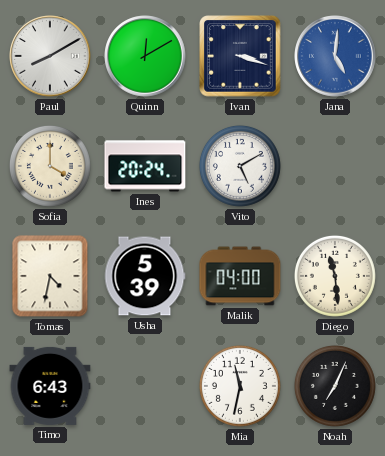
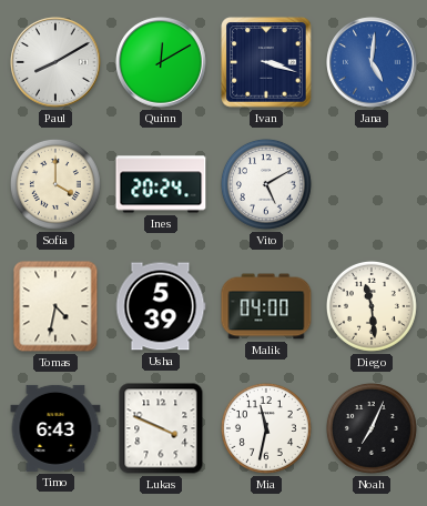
Lukas: none -> 3:49
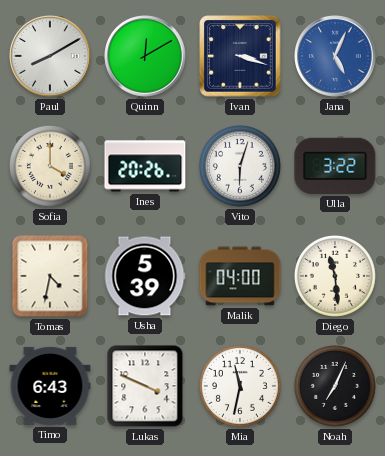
Jana: 5:01 -> 5:04
Ines: 20:24 -> 20:26
Vito: 5:10 -> 6:03
Ulla: none -> 3:22
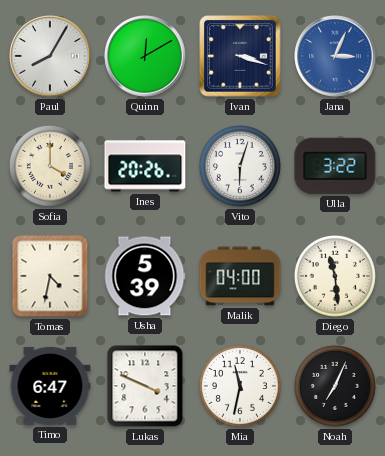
Paul: 8:10 -> 8:05
Jana: 5:04 -> 3:04
Timo: 6:43 -> 6:47
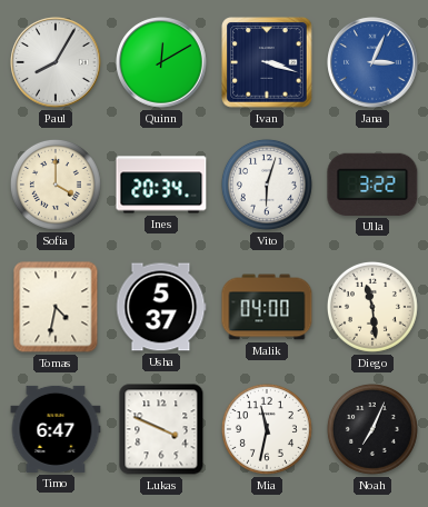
Ines: 20:26 -> 20:34
Usha: 5:39 -> 5:37
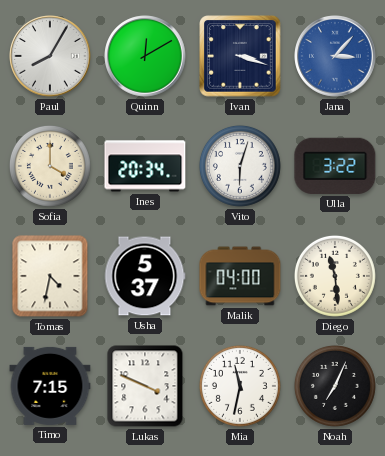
Jana: 3:04 -> 3:07
Timo: 6:47 -> 7:15
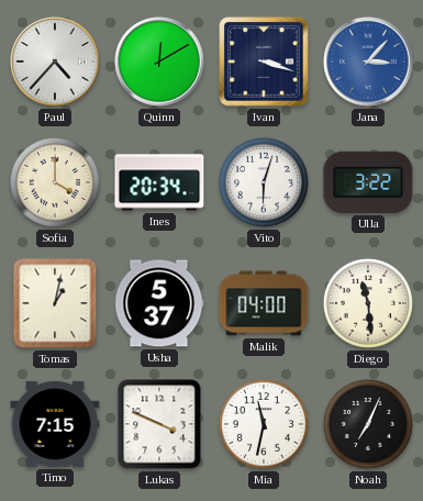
Paul: 8:05 -> 4:37
Tomas: 4:32 -> 1:02
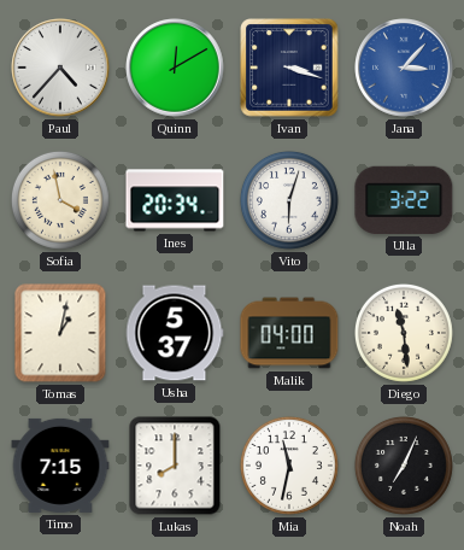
Sofia: 4:00 -> 3:58
Lukas: 3:49 -> 8:00
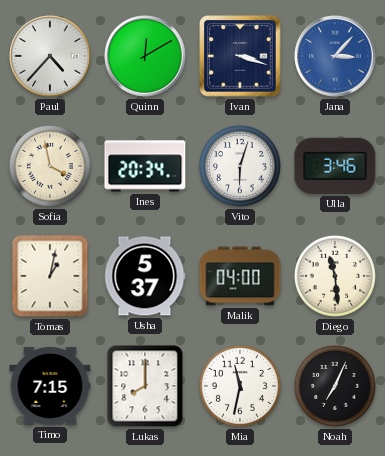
Ulla: 3:22 -> 3:46
